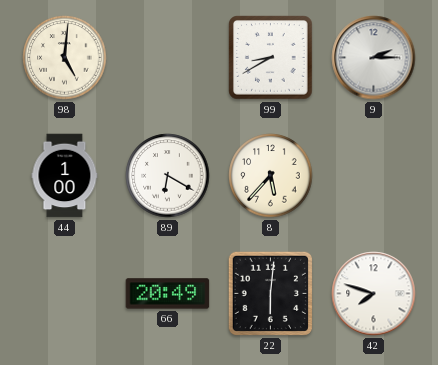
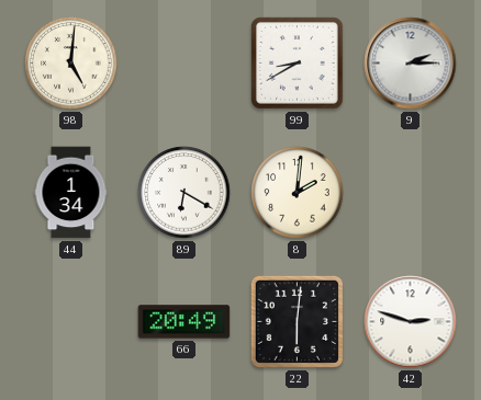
44: 1:00 -> 1:34
8: 5:37 -> 2:01
42: 7:48 -> 2:48
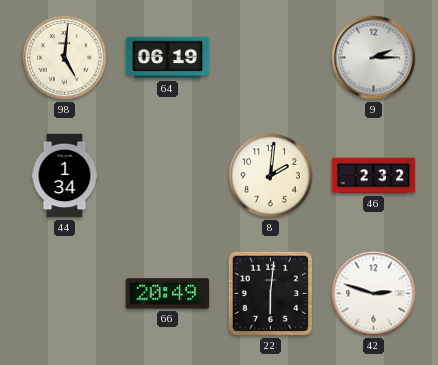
64: none -> 06:19
99: 8:40 -> none
89: 6:20 -> none
46: none -> 2:32
